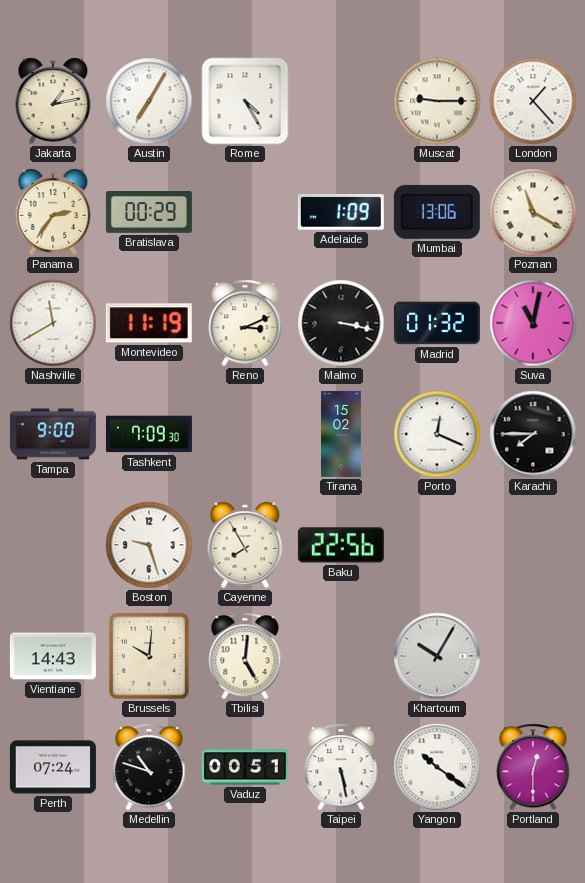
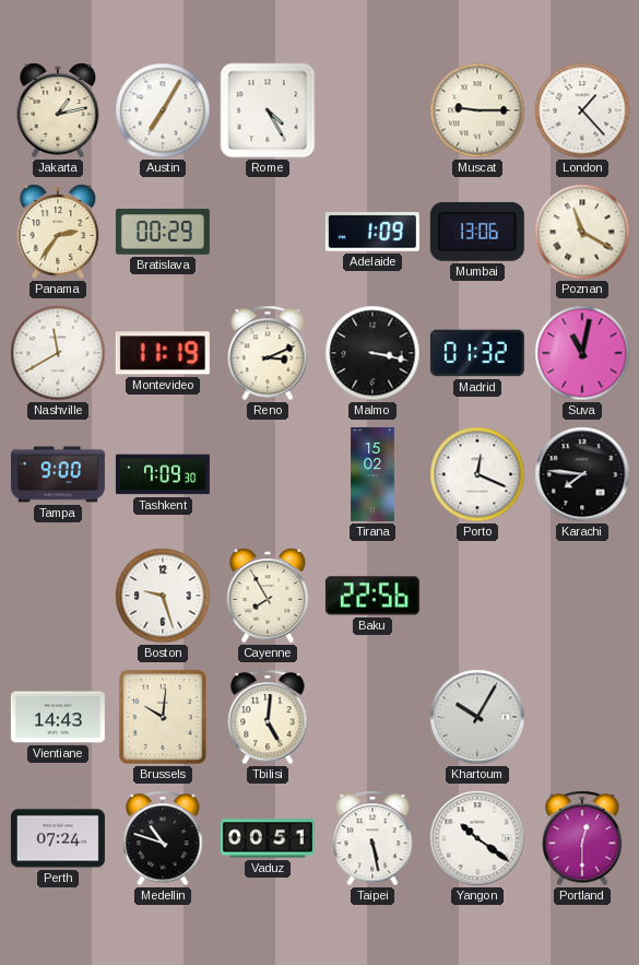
Karachi: 7:45 -> 7:46
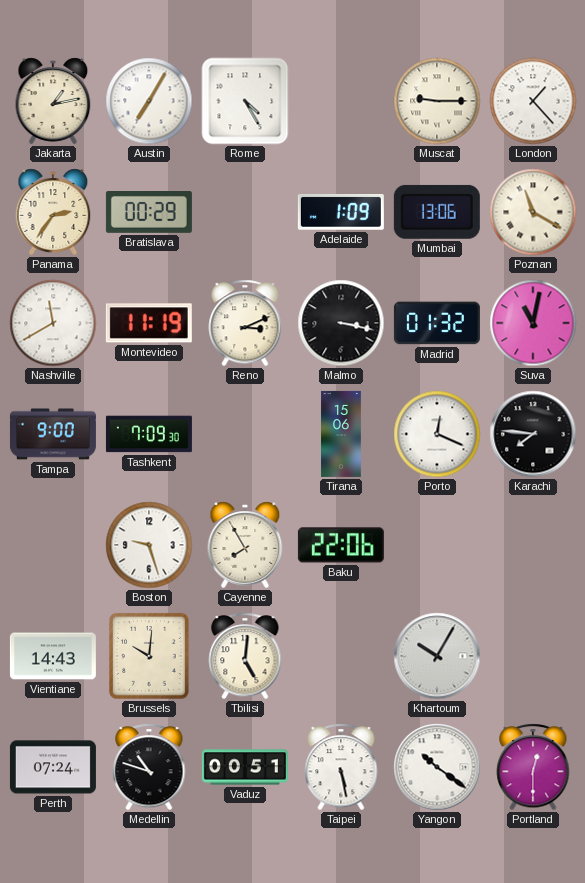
Tirana: 15:02 -> 15:06
Baku: 22:56 -> 22:06
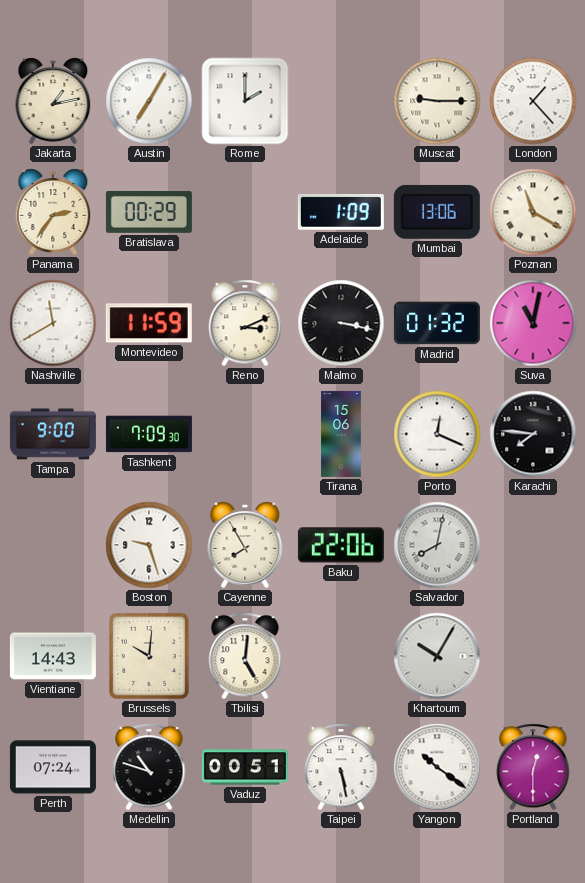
Rome: 4:25 -> 2:00
Montevideo: 11:19 -> 11:59
Salvador: none -> 8:02
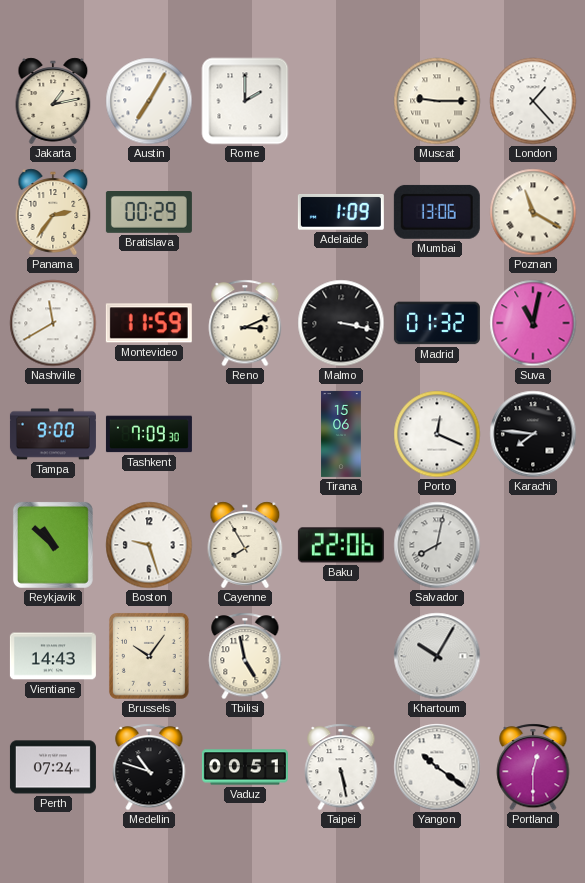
Reykjavik: none -> 10:52
Brussels: 10:01 -> 10:06
Tbilisi: 5:01 -> 4:58
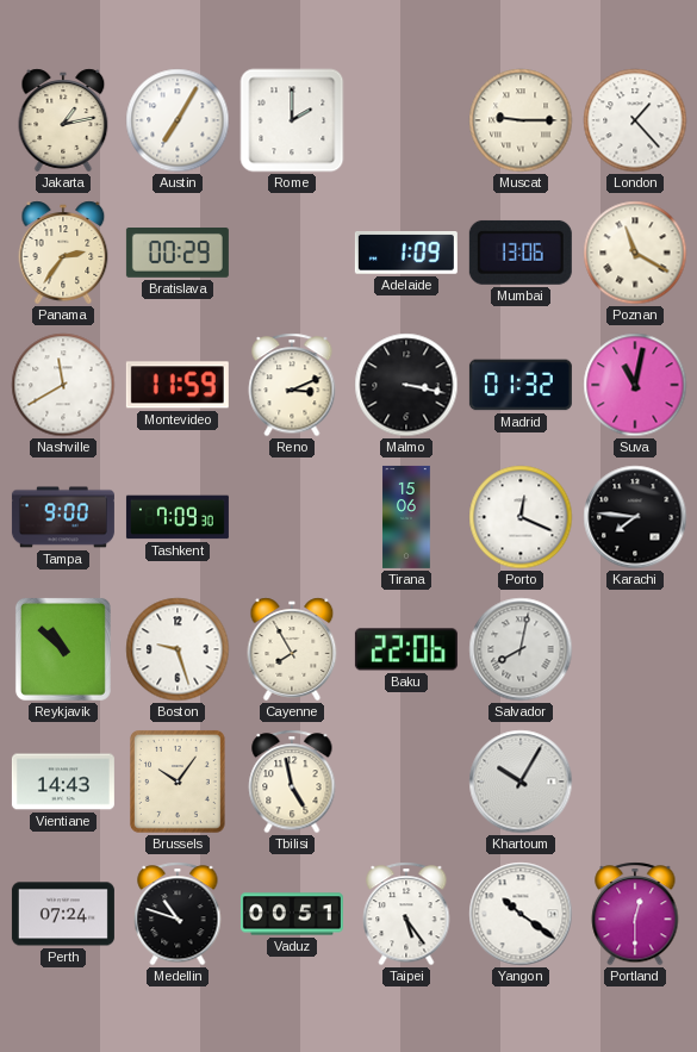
Taipei: 5:28 -> 5:24
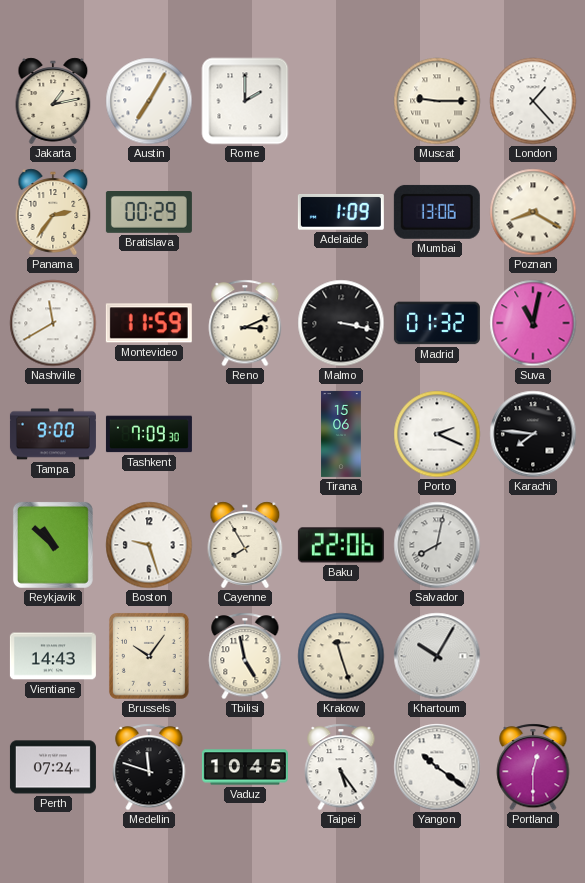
Poznan: 11:20 -> 8:20
Porto: 12:19 -> 2:19
Krakow: none -> 11:27
Medellin: 10:48 -> 11:48
Vaduz: 00:51 -> 10:45
